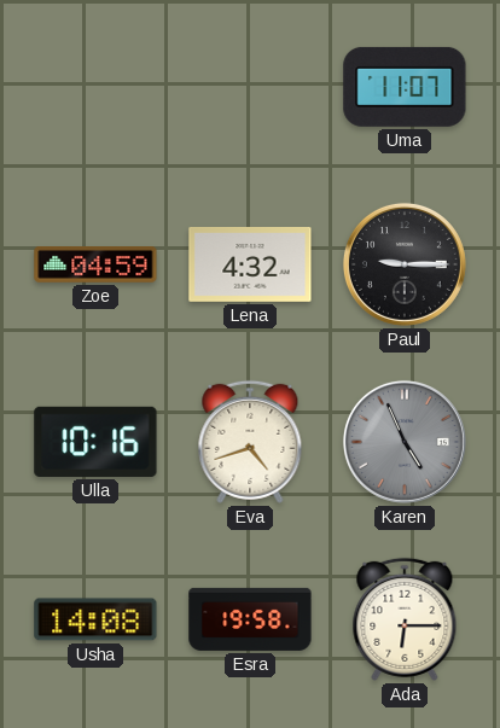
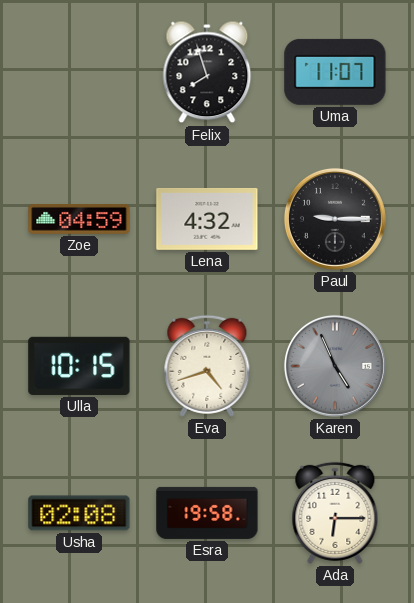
Felix: none -> 7:57
Ulla: 10:16 -> 10:15
Usha: 14:08 -> 02:08
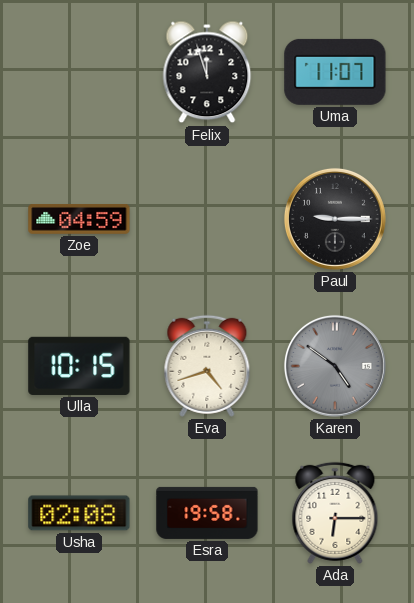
Felix: 7:57 -> 11:57
Lena: 4:32 -> none
Karen: 4:56 -> 4:51
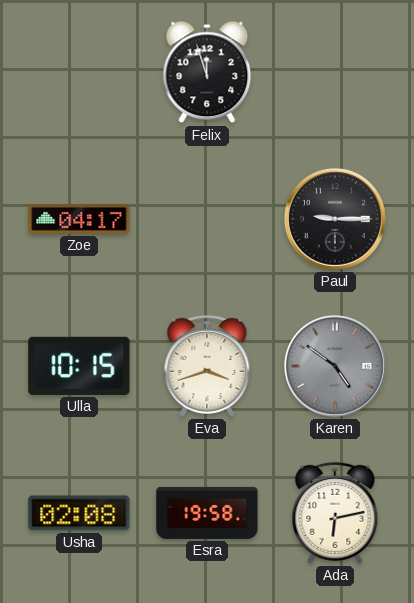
Uma: 11:07 -> none
Zoe: 04:59 -> 04:17
Eva: 4:42 -> 3:42
Ada: 6:15 -> 6:13
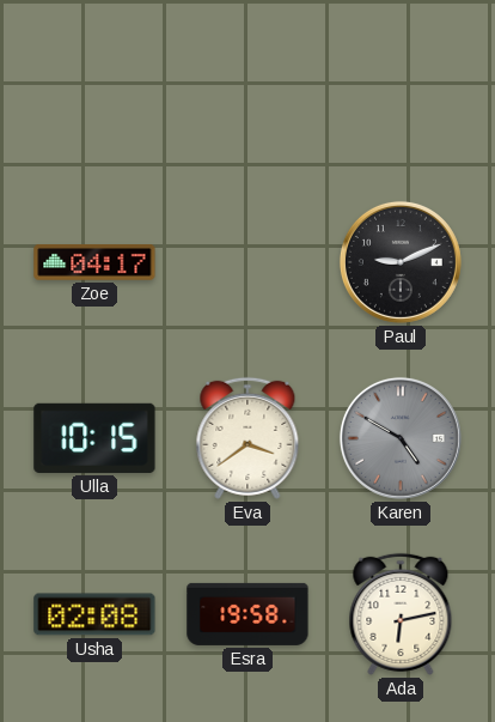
Felix: 11:57 -> none
Paul: 9:15 -> 9:11
Eva: 3:42 -> 3:39
Karen: 4:51 -> 4:50
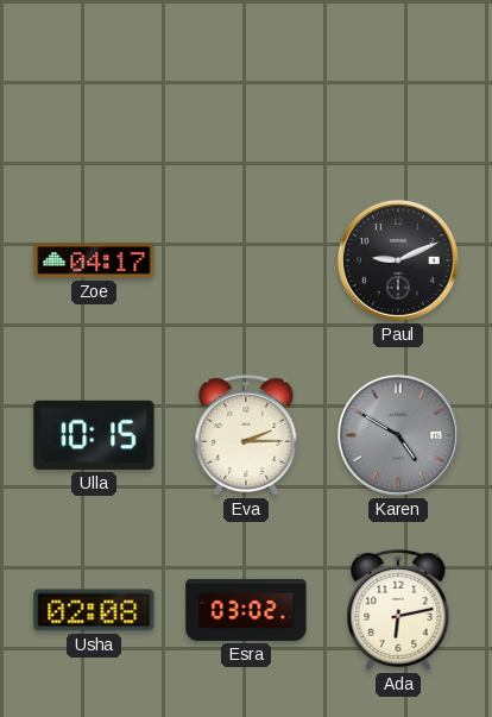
Eva: 3:39 -> 2:15
Esra: 19:58 -> 03:02
